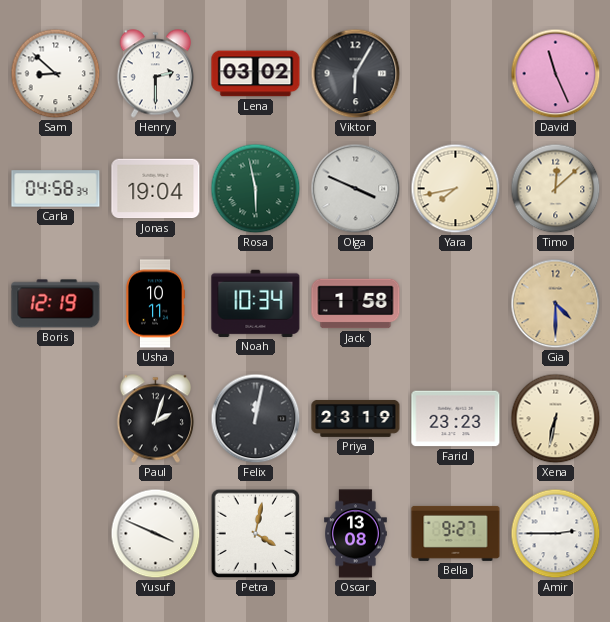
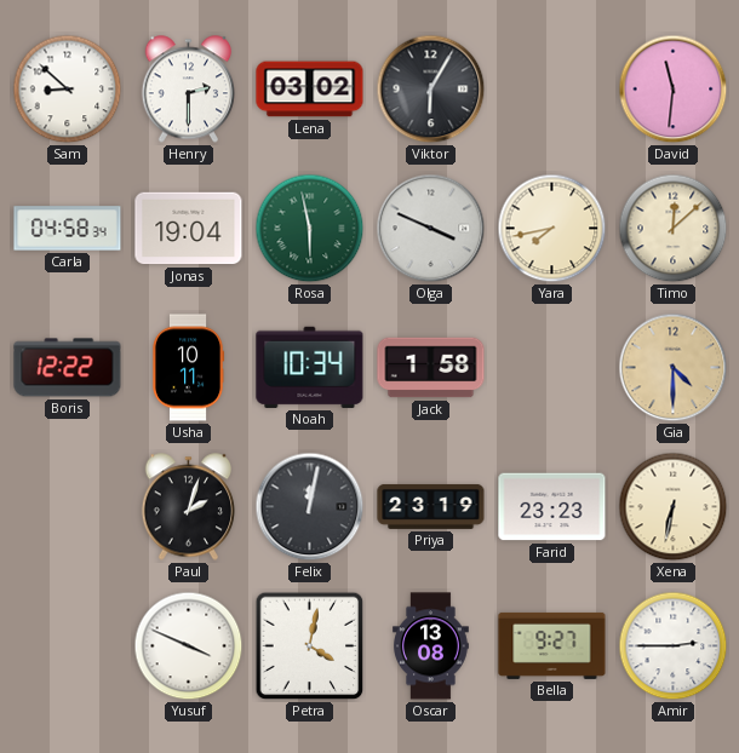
David: 11:26 -> 11:31
Boris: 12:19 -> 12:22
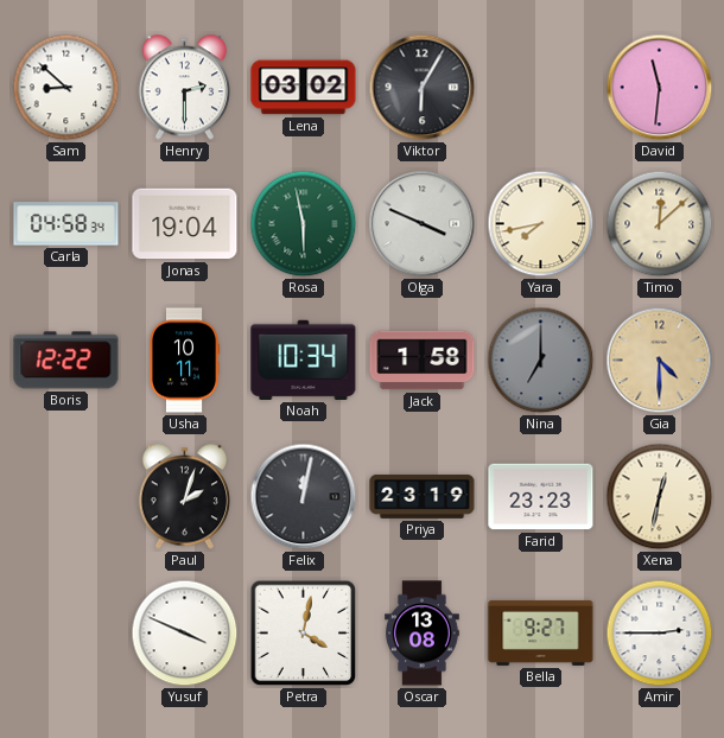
Nina: none -> 7:00
Xena: 6:32 -> 12:32
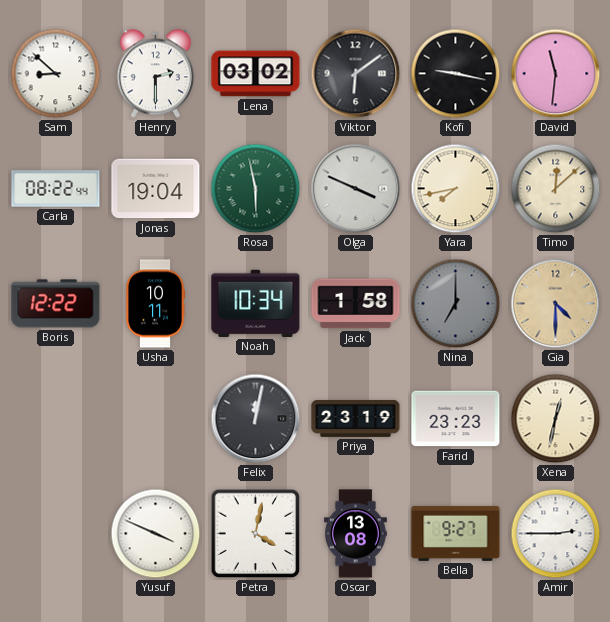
Viktor: 6:05 -> 6:09
Kofi: none -> 9:17
Carla: 04:58 -> 08:22
Paul: 2:03 -> none
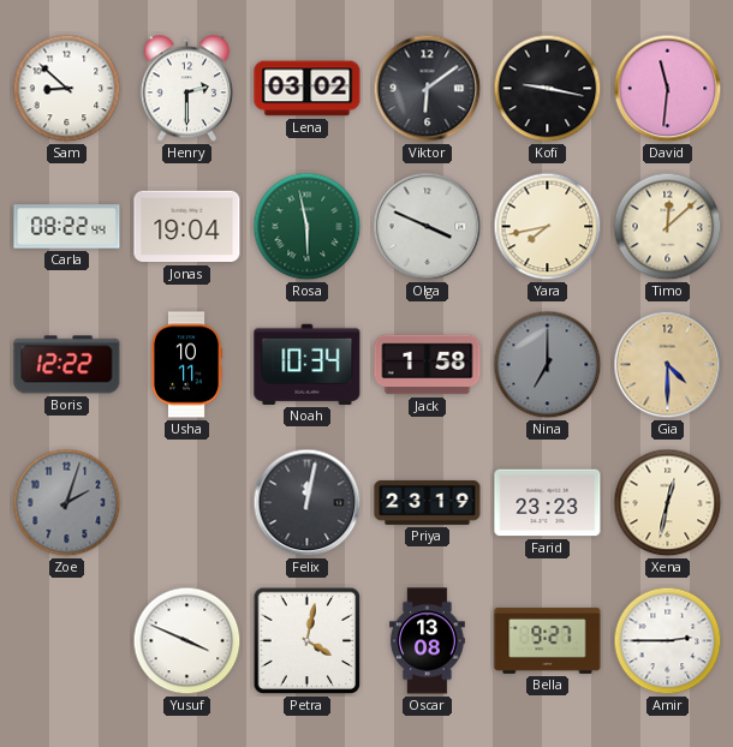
Zoe: none -> 2:03
